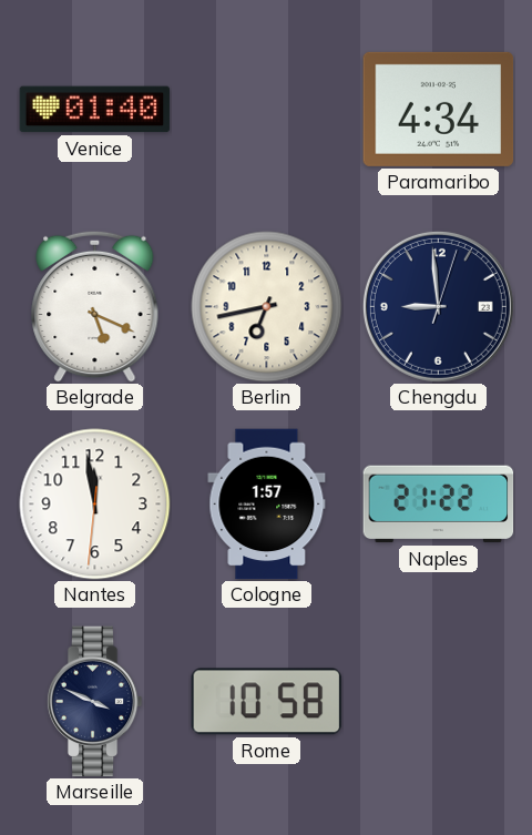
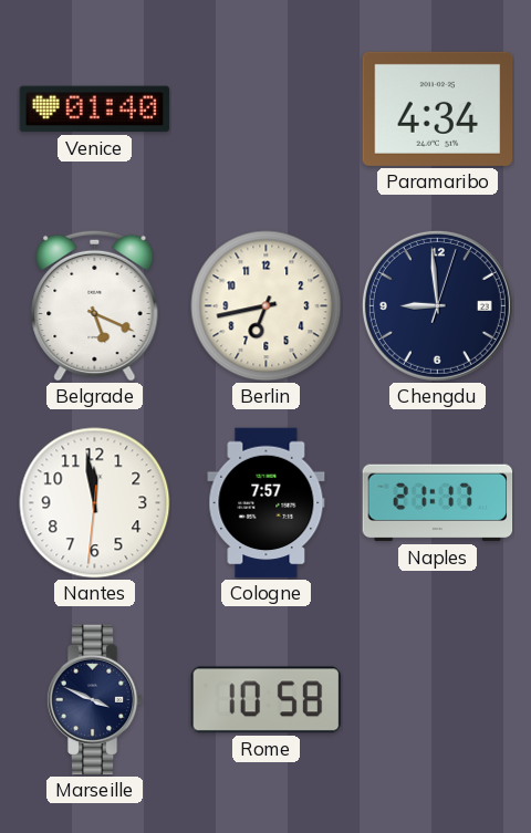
Cologne: 1:57 -> 7:57
Naples: 21:22 -> 21:17
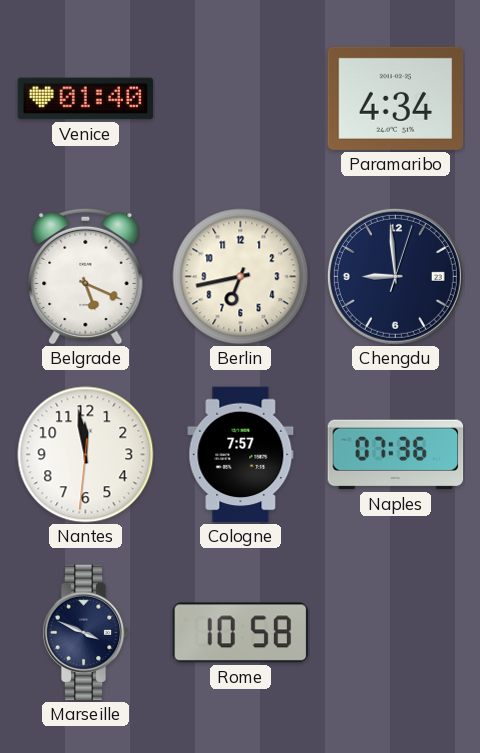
Naples: 21:17 -> 07:36
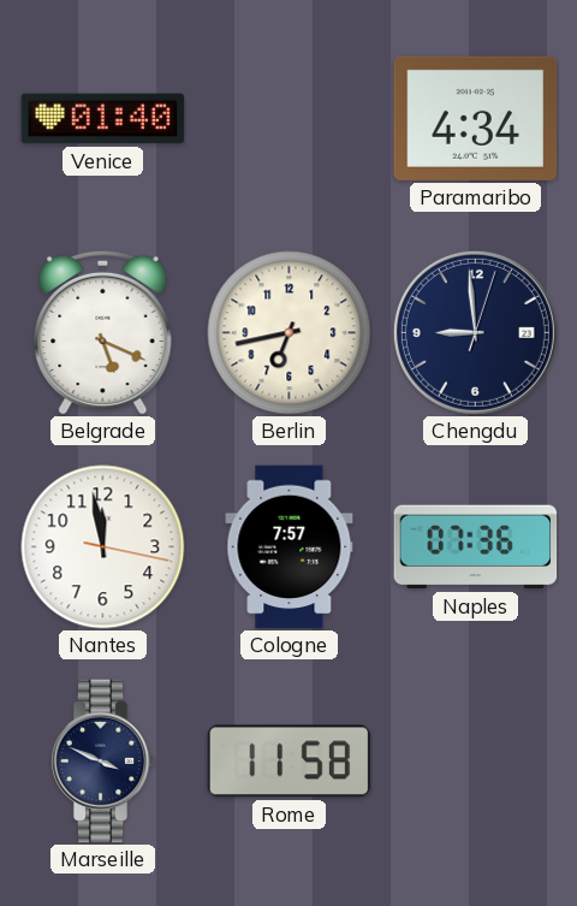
Nantes: 11:58:31 -> 11:58:17
Rome: 10:58 -> 11:58
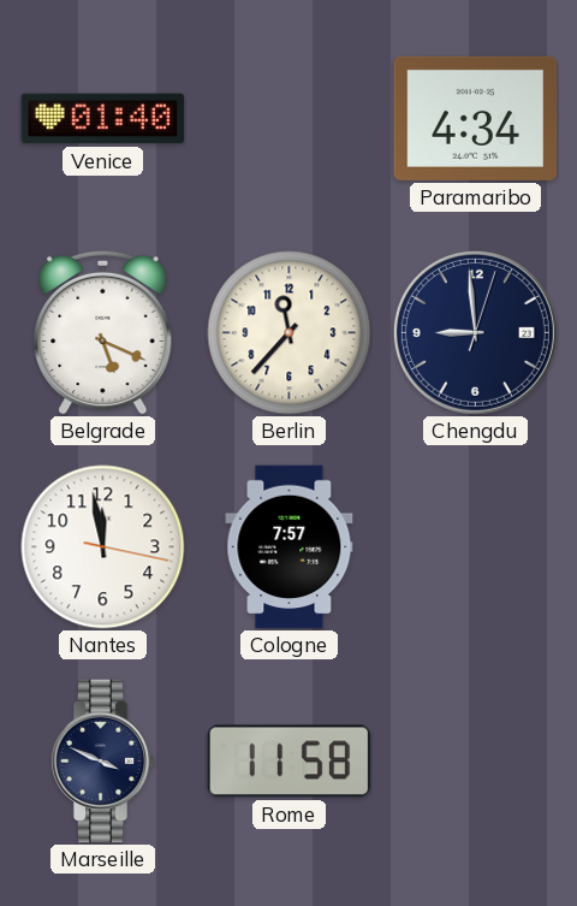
Berlin: 6:43 -> 11:37
Naples: 07:36 -> none
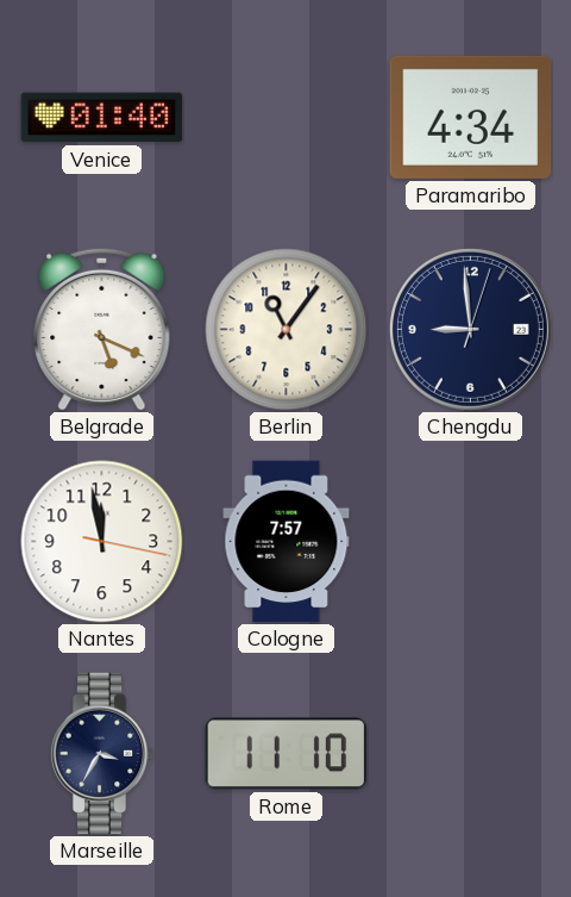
Berlin: 11:37 -> 11:06
Marseille: 3:49 -> 3:35
Rome: 11:58 -> 11:10
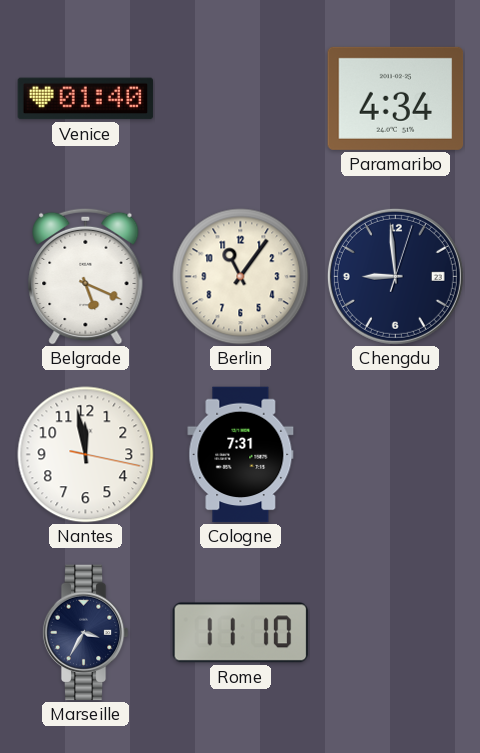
Cologne: 7:57 -> 7:31
